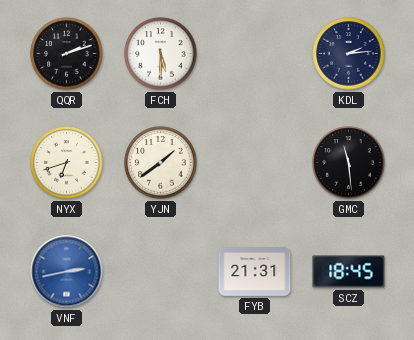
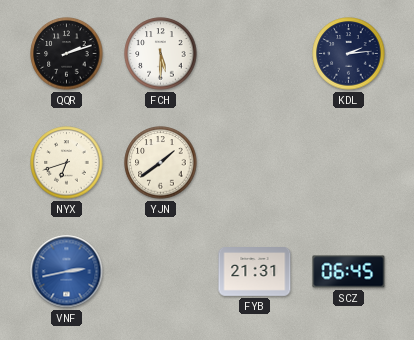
GMC: 11:29 -> none
SCZ: 18:45 -> 06:45
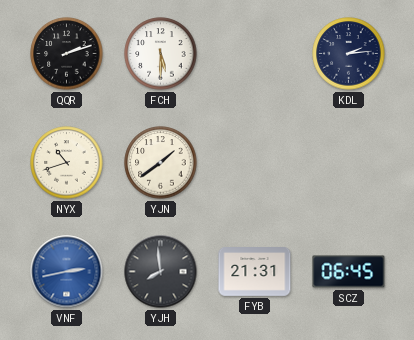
NYX: 6:42 -> 10:42
YJH: none -> 7:59
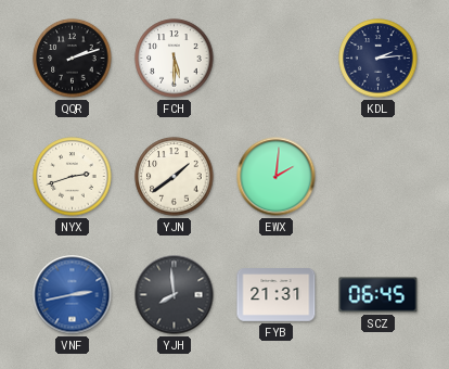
NYX: 10:42 -> 2:42
EWX: none -> 2:01
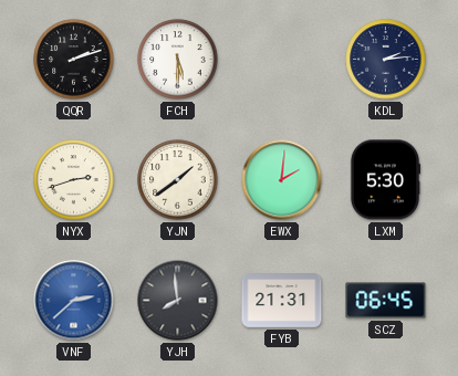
LXM: none -> 5:30
VNF: 2:43 -> 2:38
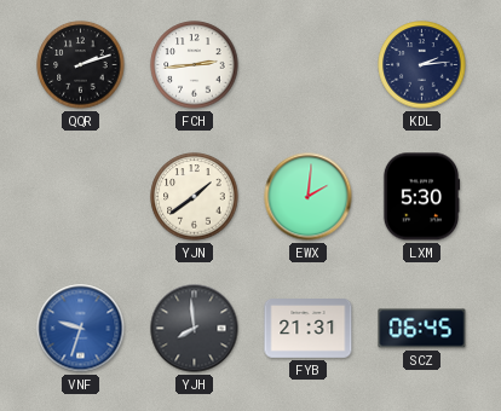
FCH: 5:30 -> 2:44
NYX: 2:42 -> none
VNF: 2:38 -> 9:33
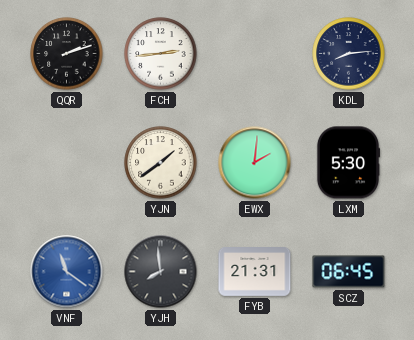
KDL: 2:14 -> 8:14
VNF: 9:33 -> 11:21
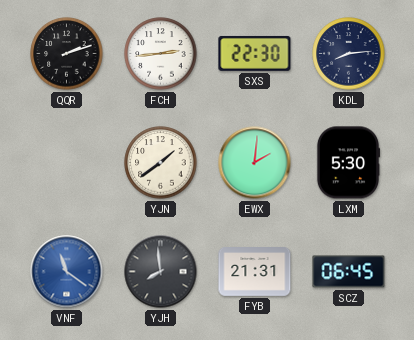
SXS: none -> 22:30
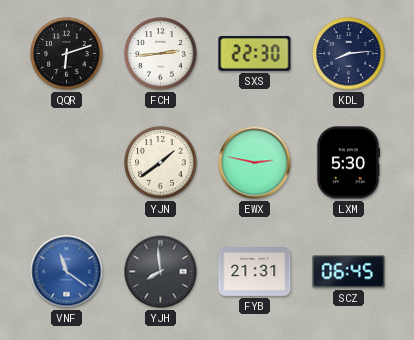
QQR: 2:12 -> 6:12
EWX: 2:01 -> 2:47
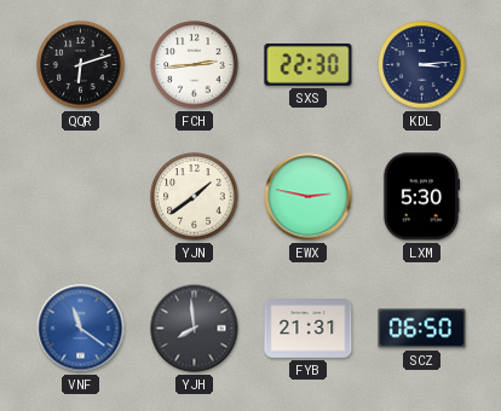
KDL: 8:14 -> 3:14
SCZ: 06:45 -> 06:50
